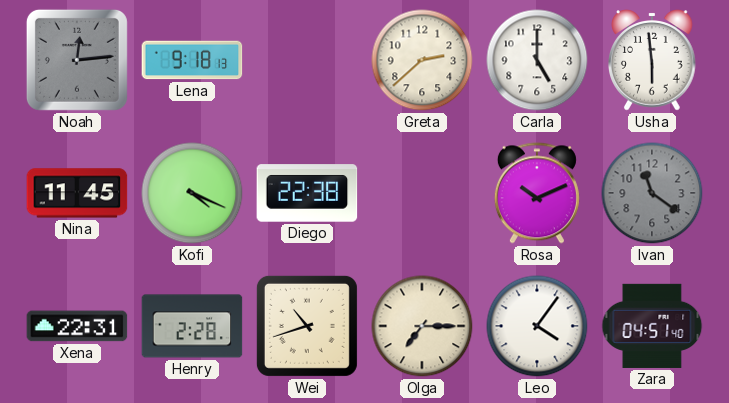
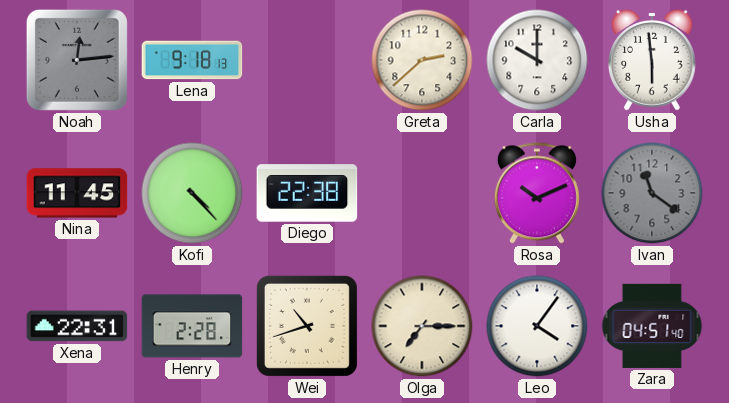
Carla: 5:00 -> 10:00
Kofi: 4:19 -> 4:23
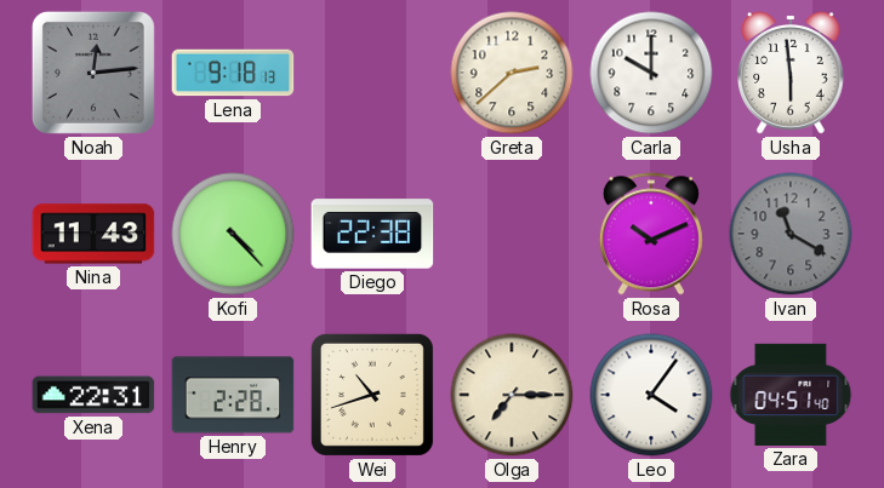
Nina: 11:45 -> 11:43
Ivan: 11:21 -> 11:20
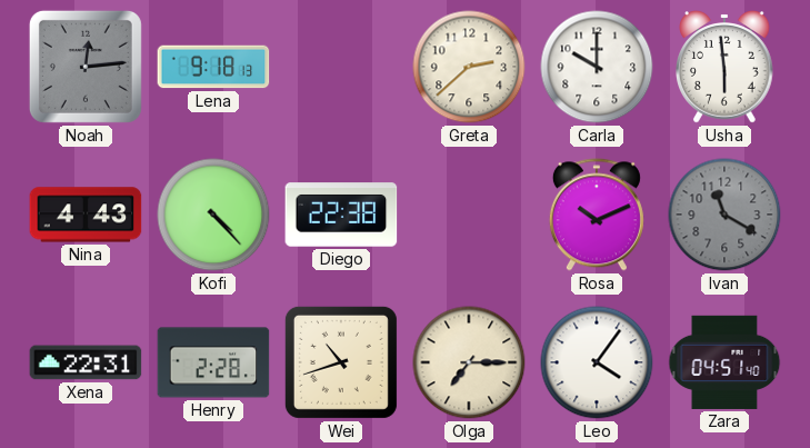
Nina: 11:43 -> 4:43
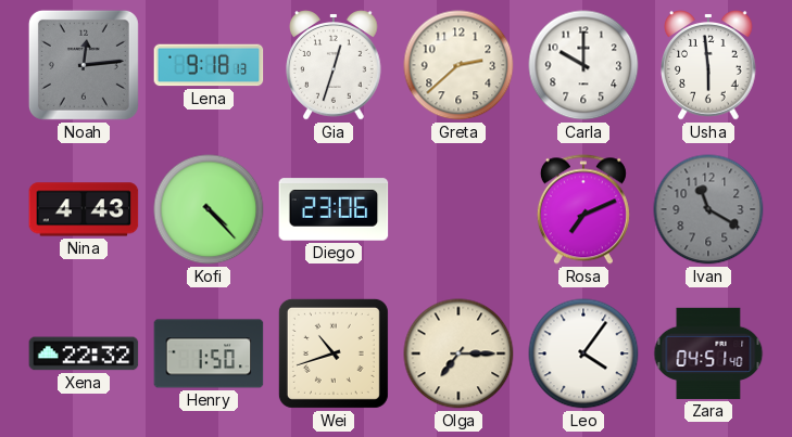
Gia: none -> 12:33
Diego: 22:38 -> 23:06
Rosa: 10:11 -> 7:11
Xena: 22:31 -> 22:32
Henry: 2:28 -> 1:50
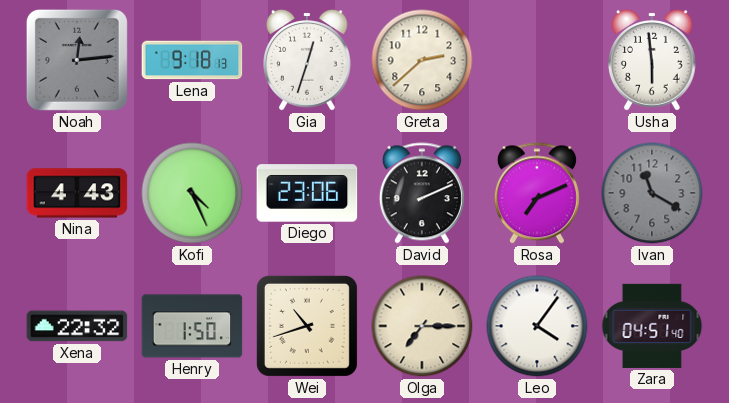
Carla: 10:00 -> none
Kofi: 4:23 -> 4:26
David: none -> 2:11
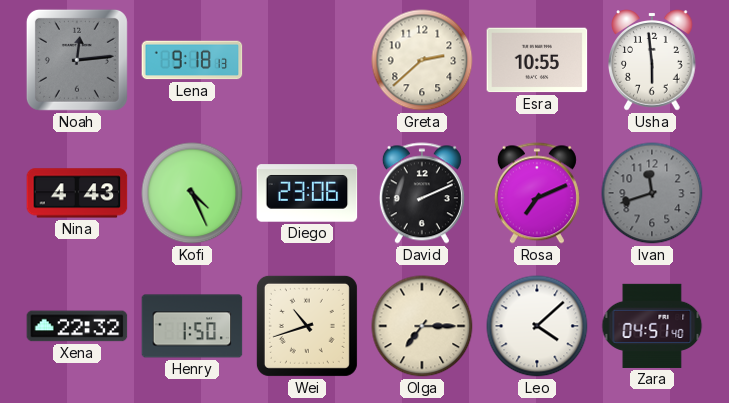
Gia: 12:33 -> none
Esra: none -> 10:55
Ivan: 11:20 -> 11:42
Leo: 4:06 -> 4:08
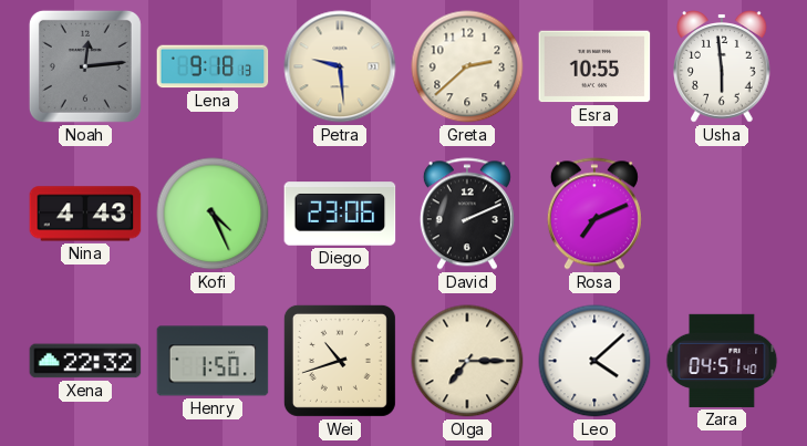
Petra: none -> 9:29
Ivan: 11:42 -> none
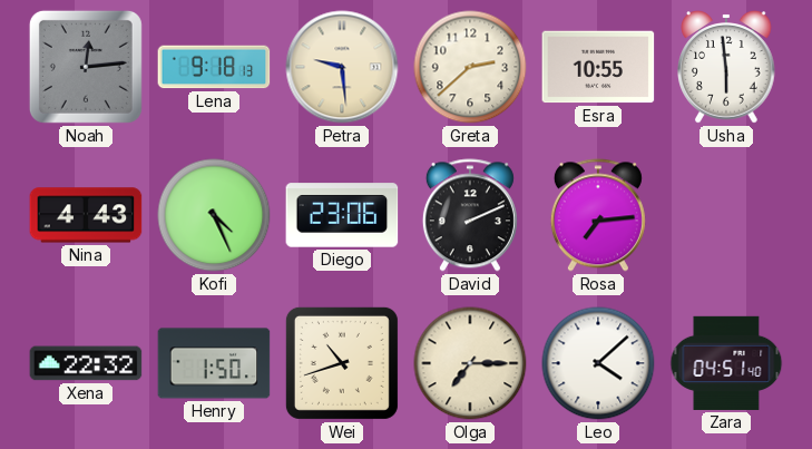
Rosa: 7:11 -> 7:14
